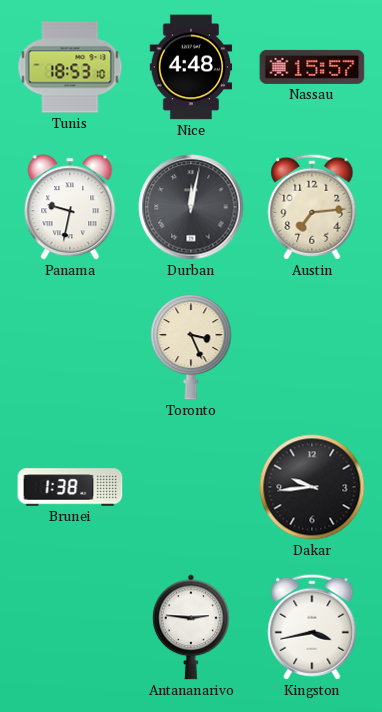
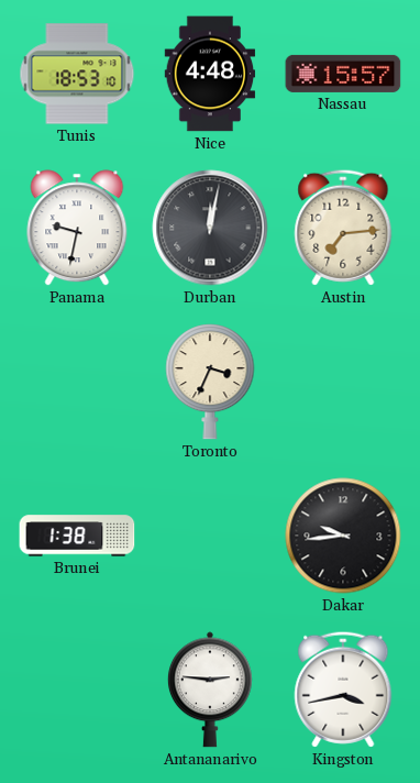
Toronto: 3:26 -> 3:34
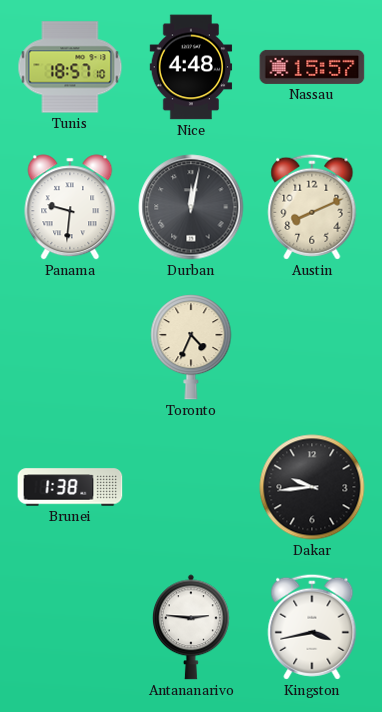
Tunis: 18:53 -> 18:57
Panama: 9:32 -> 9:31
Austin: 7:14 -> 8:11
Toronto: 3:34 -> 4:34
